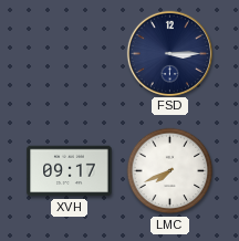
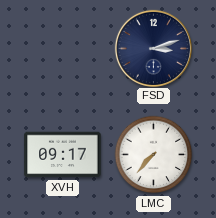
FSD: 3:15 -> 3:12
LMC: 7:41 -> 7:37
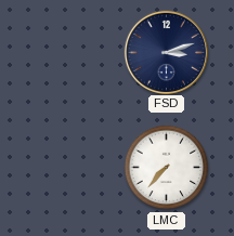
XVH: 09:17 -> none
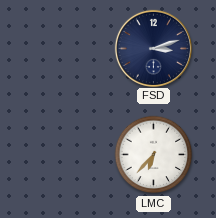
LMC: 7:37 -> 6:37
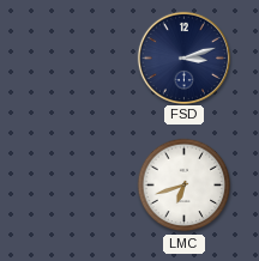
LMC: 6:37 -> 6:42
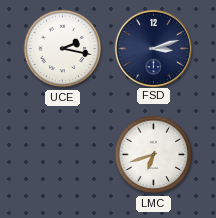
UCE: none -> 2:17
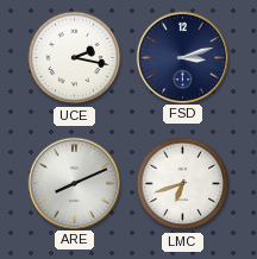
ARE: none -> 8:11
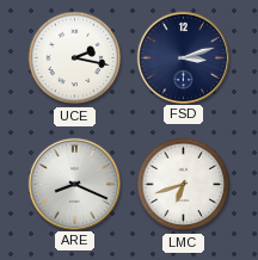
ARE: 8:11 -> 8:19
